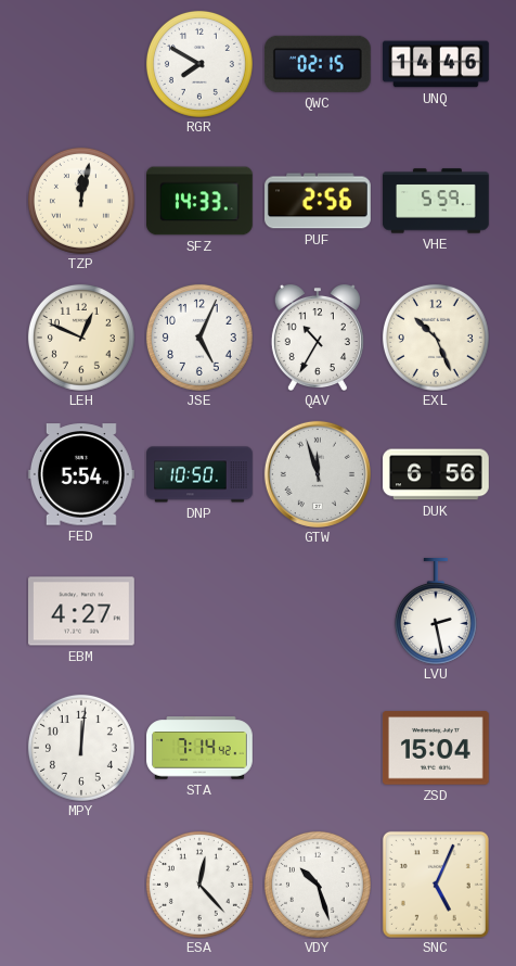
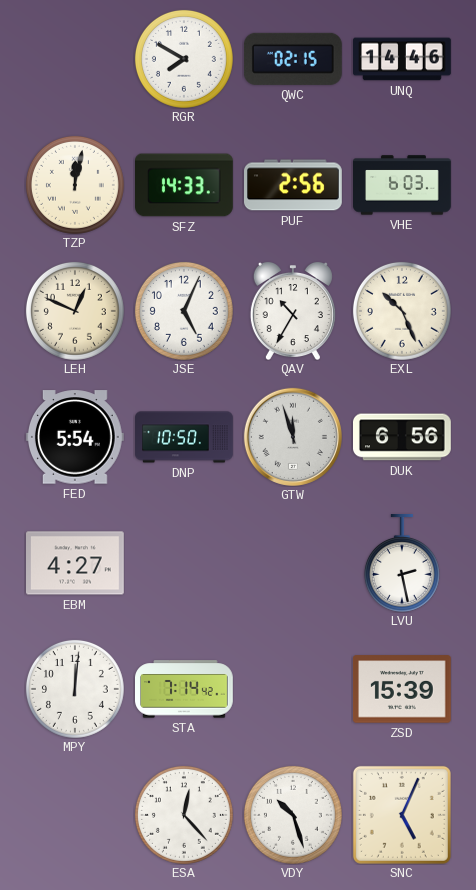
VHE: 5:59 -> 6:03
ZSD: 15:04 -> 15:39
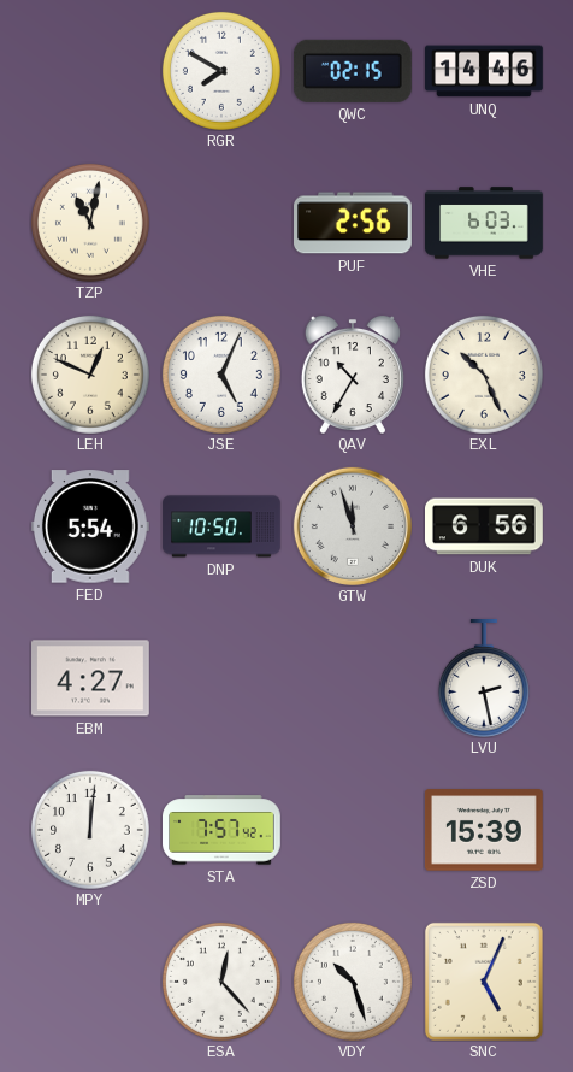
TZP: 12:02 -> 11:02
SFZ: 14:33 -> none
STA: 7:14 -> 7:57
